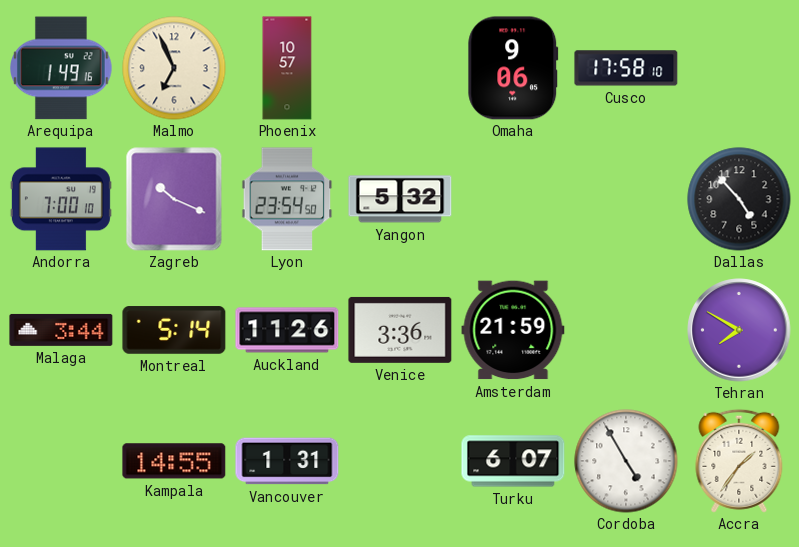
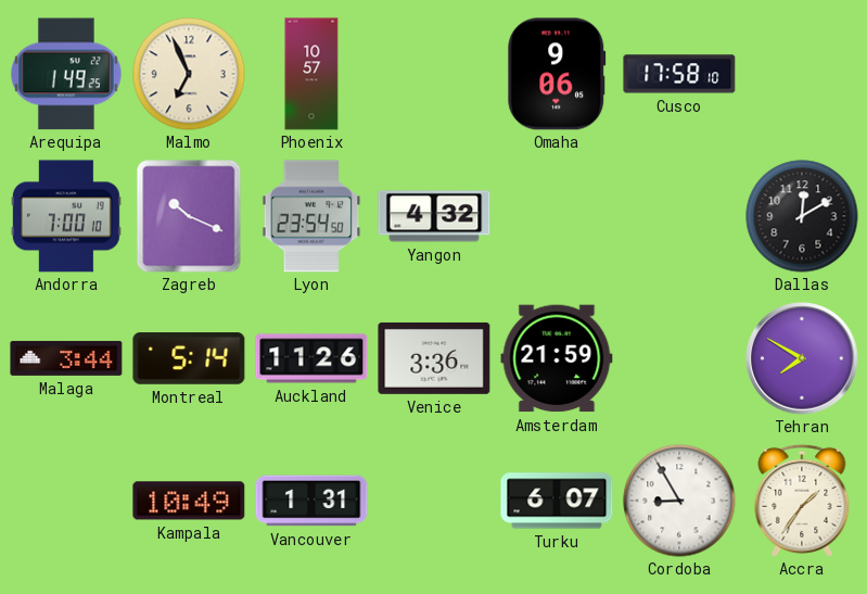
Arequipa: 1:49:16 -> 1:49:25
Yangon: 5:32 -> 4:32
Dallas: 4:53 -> 12:10
Kampala: 14:55 -> 10:49
Cordoba: 4:55 -> 8:55
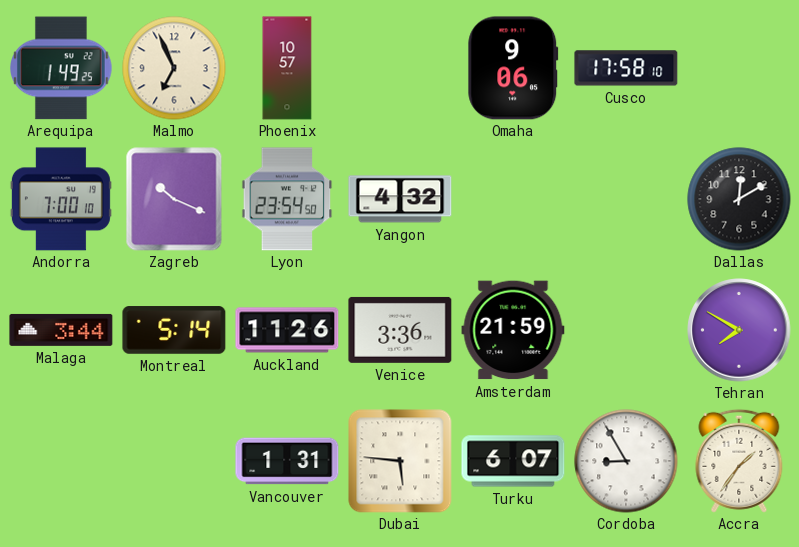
Kampala: 10:49 -> none
Dubai: none -> 5:46
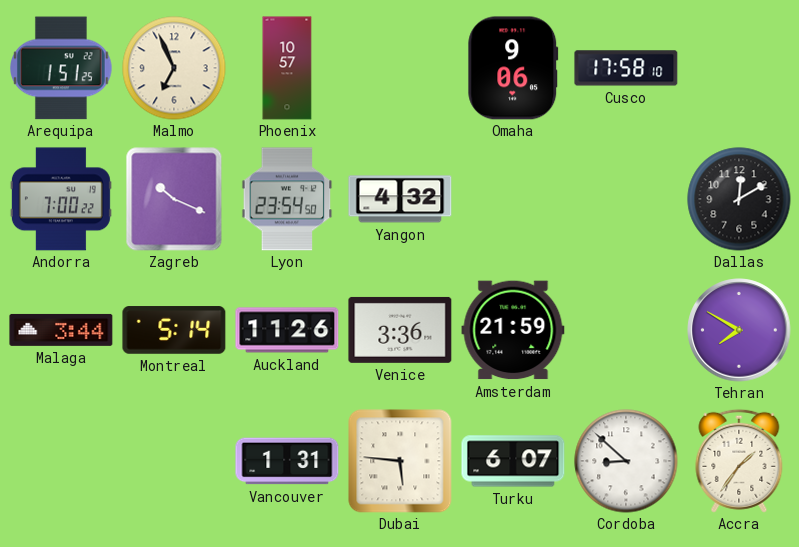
Arequipa: 1:49 -> 1:51
Andorra: 7:00:10 -> 7:00:22
Cordoba: 8:55 -> 8:52
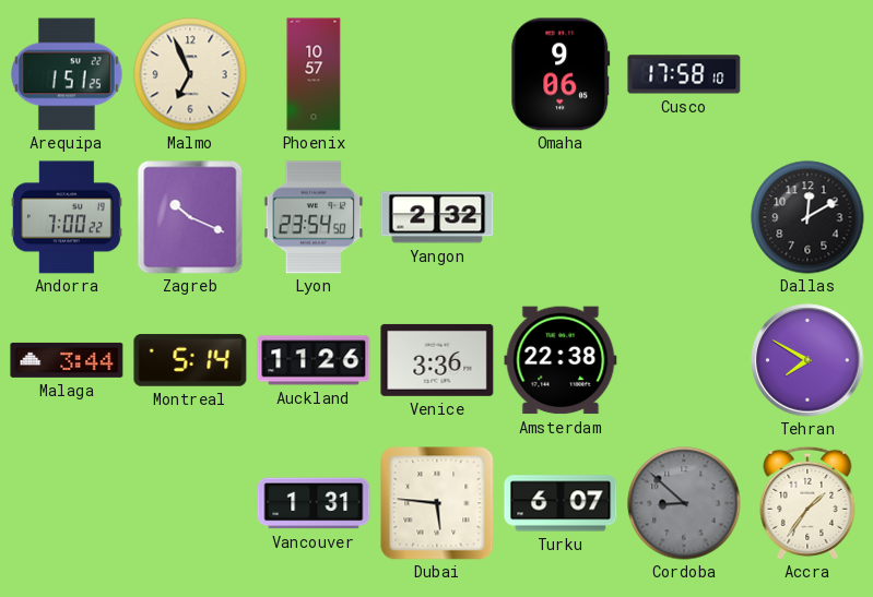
Yangon: 4:32 -> 2:32
Amsterdam: 21:59 -> 22:38
Cordoba dial: white -> grey
